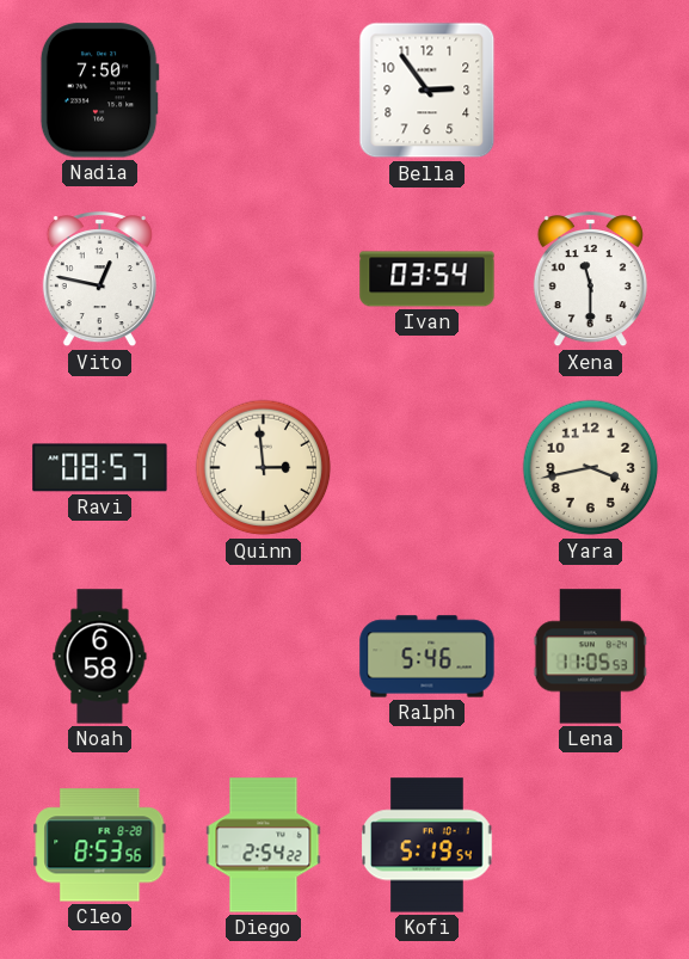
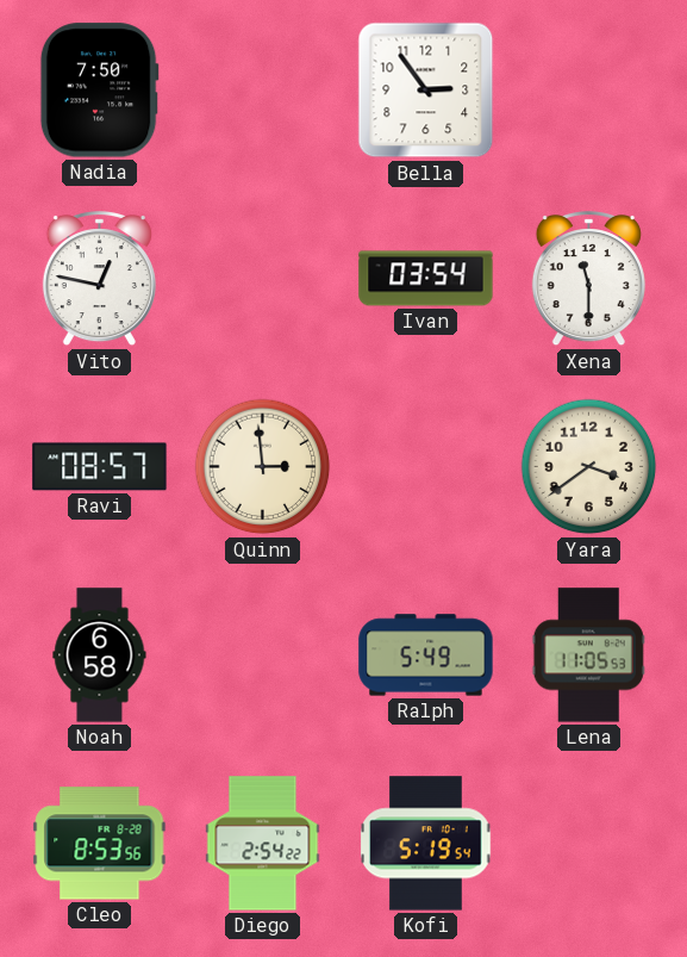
Yara: 3:43 -> 3:39
Ralph: 5:46 -> 5:49
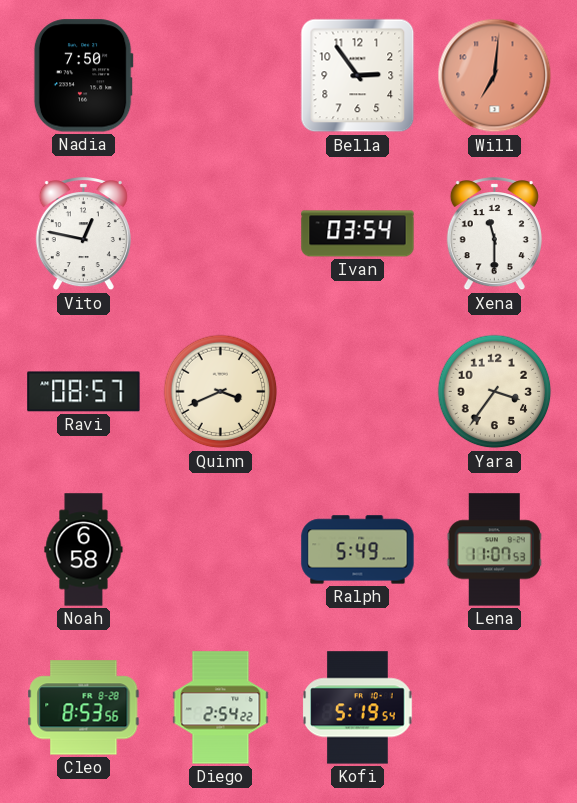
Will: none -> 7:01
Quinn: 2:59 -> 3:41
Yara: 3:39 -> 3:36
Lena: 11:05 -> 11:07
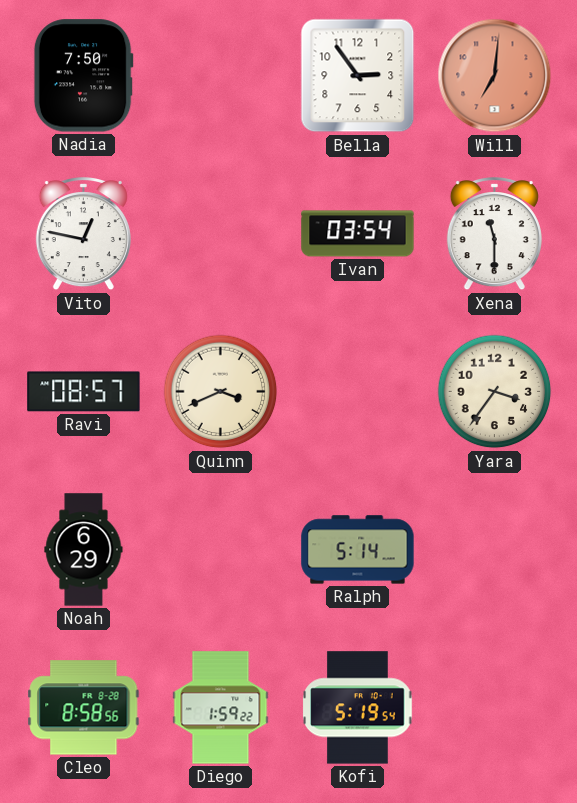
Noah: 6:58 -> 6:29
Ralph: 5:49 -> 5:14
Lena: 11:07 -> none
Cleo: 8:53 -> 8:58
Diego: 2:54 -> 1:59
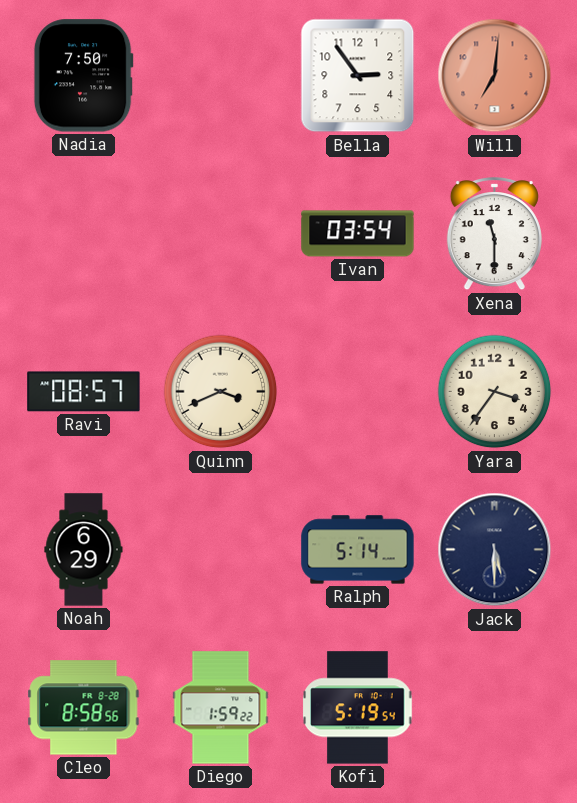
Vito: 12:47 -> none
Jack: none -> 5:30
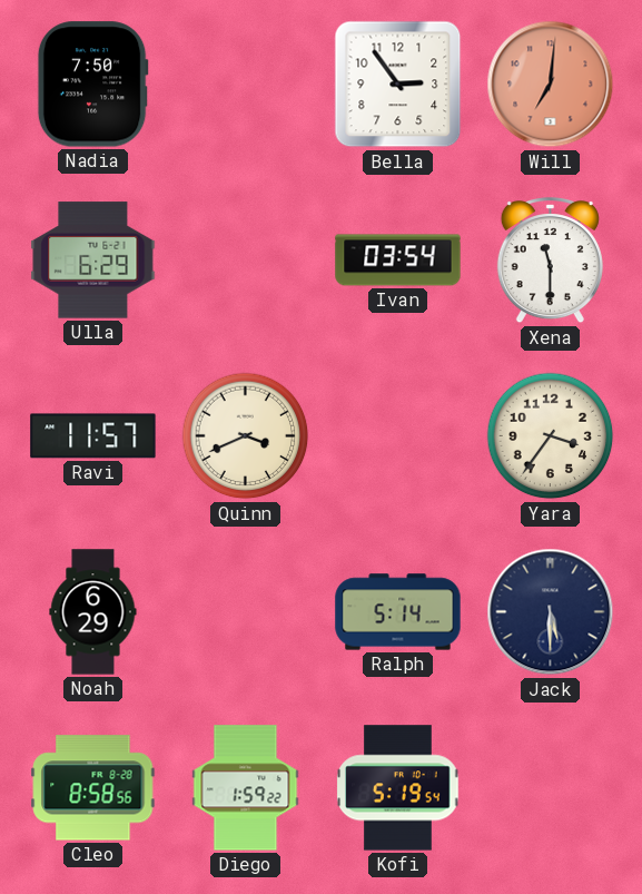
Ulla: none -> 6:29
Ravi: 08:57 -> 11:57
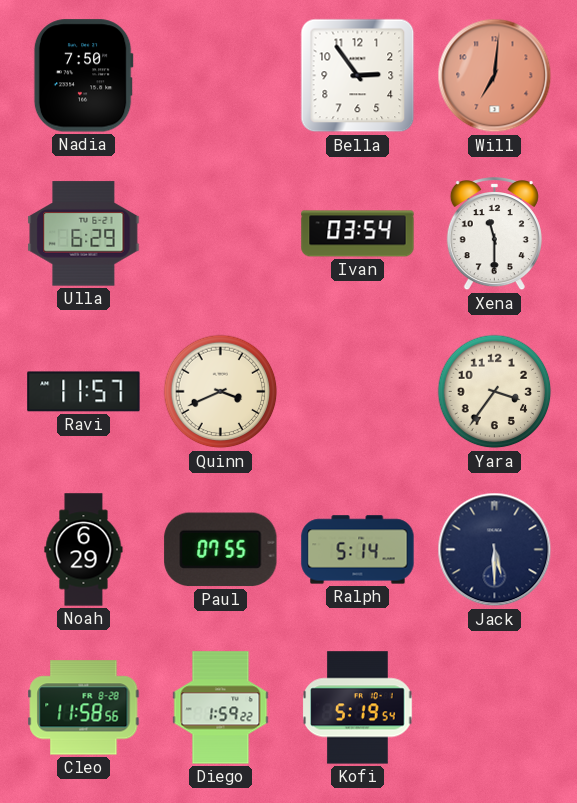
Paul: none -> 07:55
Cleo: 8:58 -> 11:58
